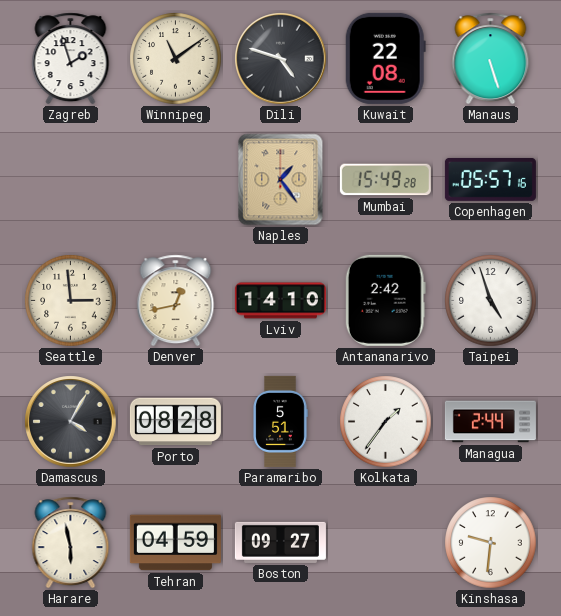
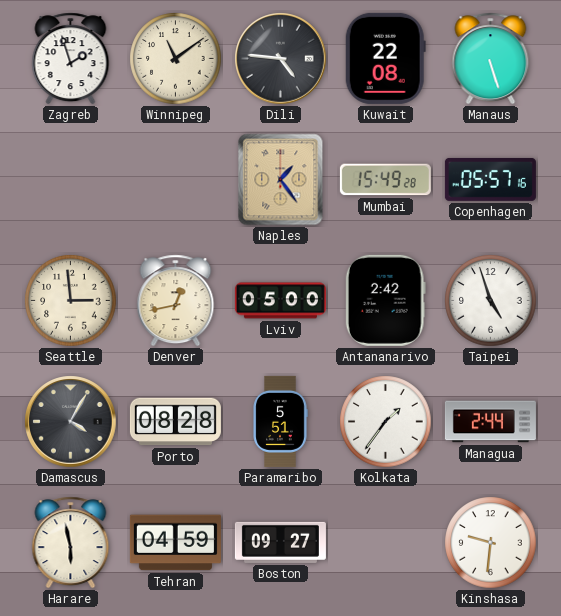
Dili: 4:48 -> 4:46
Lviv: 14:10 -> 05:00
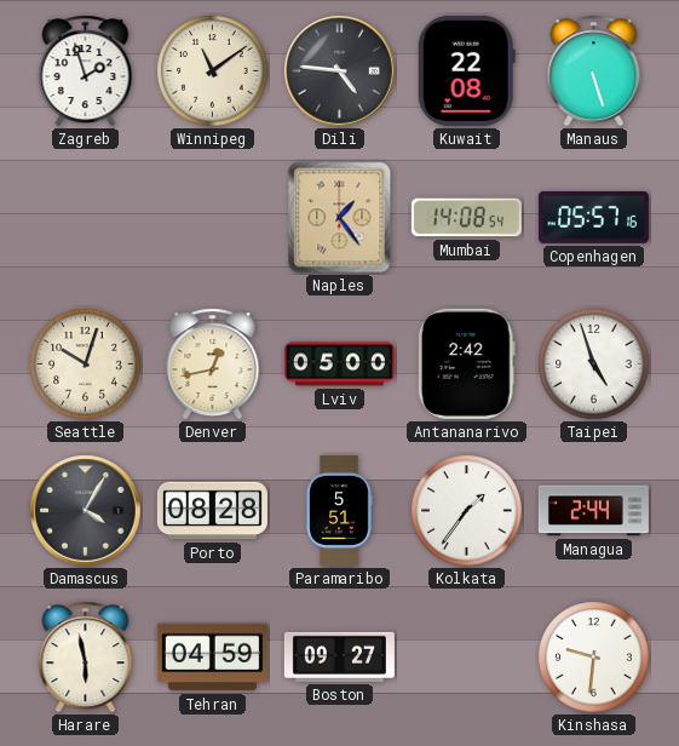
Mumbai: 15:49 -> 14:08
Seattle: 2:59 -> 10:03
